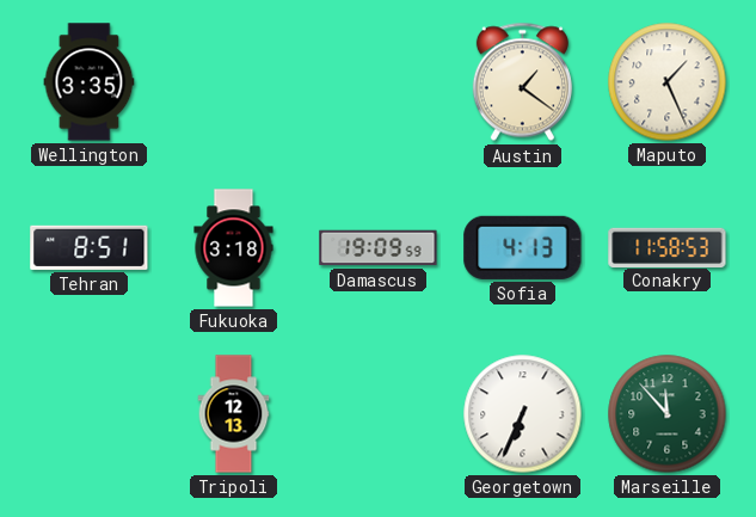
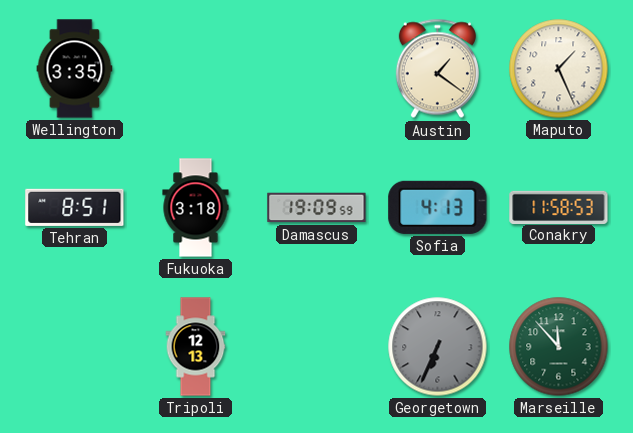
Georgetown dial: white -> grey
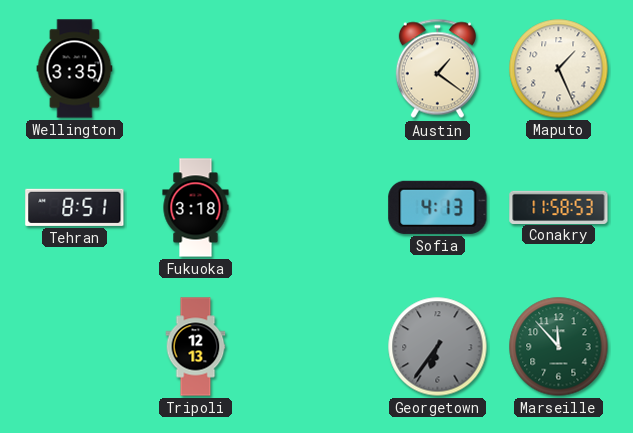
Damascus: 19:09 -> none
Georgetown: 6:34 -> 6:36
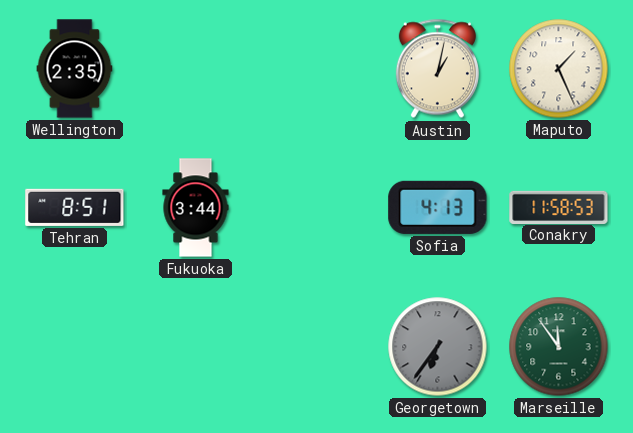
Wellington: 3:35 -> 2:35
Austin: 1:21 -> 1:02
Fukuoka: 3:18 -> 3:44
Tripoli: 12:13 -> none
Marseille: 11:53 -> 11:54
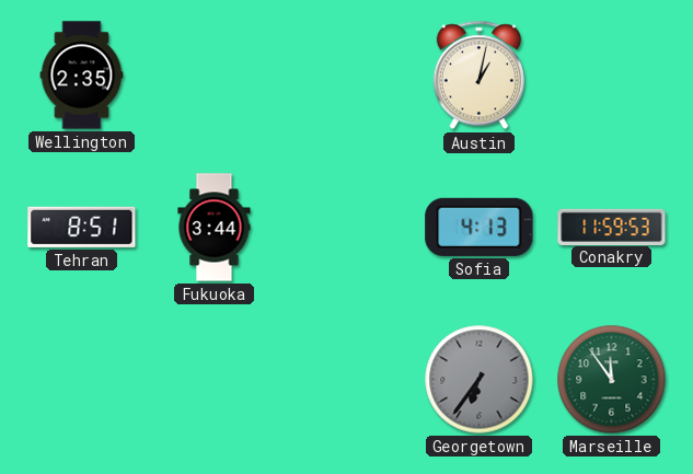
Maputo: 1:26 -> none
Conakry: 11:58 -> 11:59
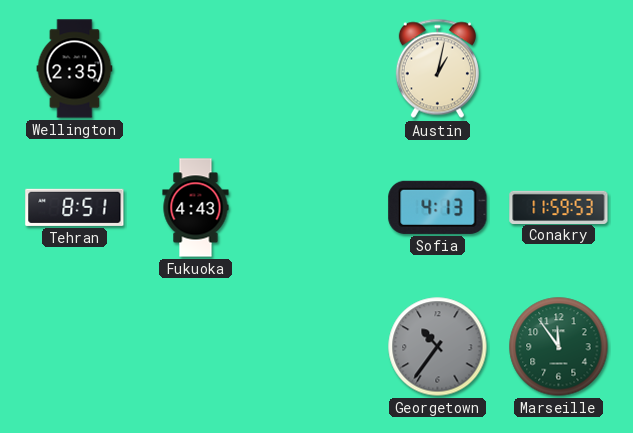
Fukuoka: 3:44 -> 4:43
Georgetown: 6:36 -> 10:36
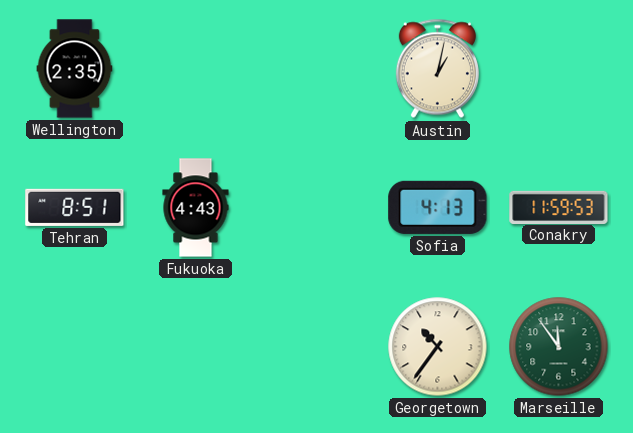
Georgetown dial: grey -> cream
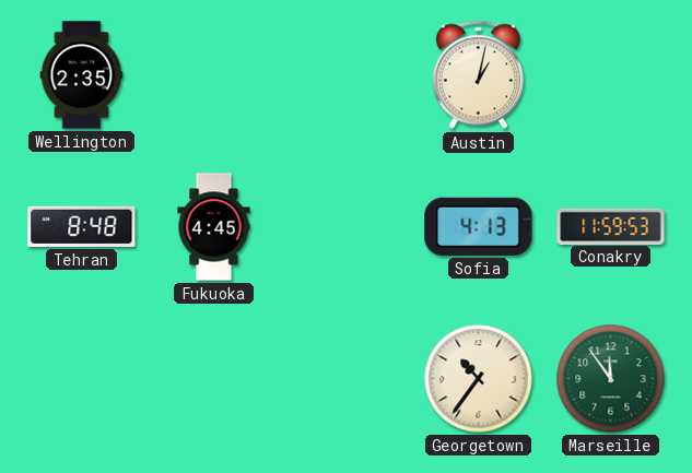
Tehran: 8:51 -> 8:48
Fukuoka: 4:43 -> 4:45
